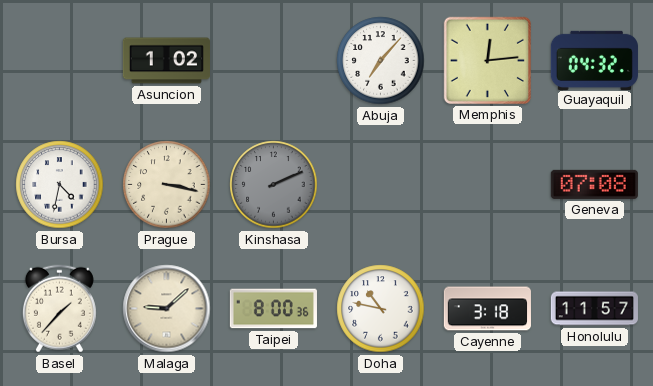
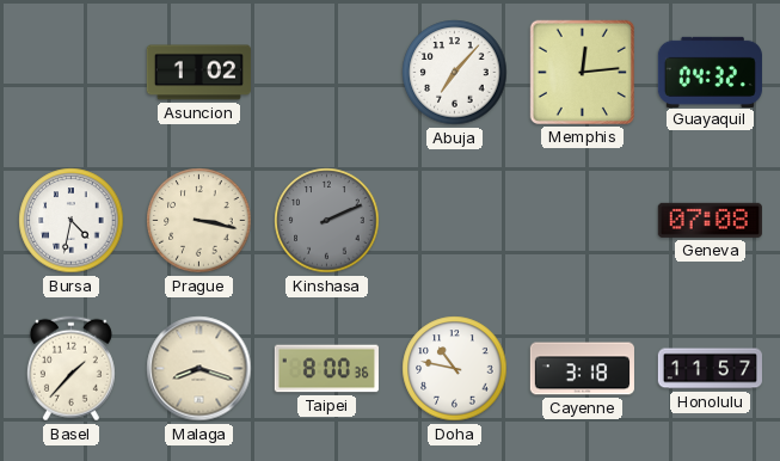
Malaga: 9:08 -> 8:18
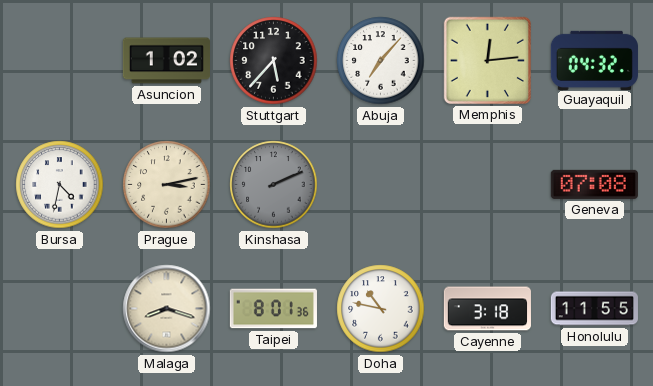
Stuttgart: none -> 5:37
Prague: 3:17 -> 3:13
Basel: 1:37 -> none
Taipei: 8:00 -> 8:01
Honolulu: 11:57 -> 11:55
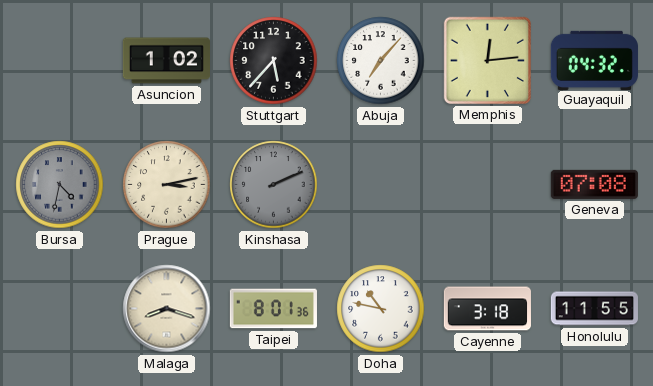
Bursa dial: white -> grey
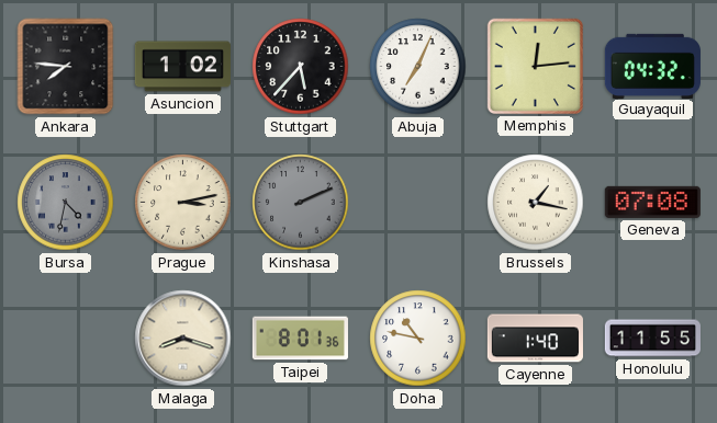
Ankara: none -> 7:46
Abuja: 7:07 -> 7:04
Brussels: none -> 1:17
Cayenne: 3:18 -> 1:40
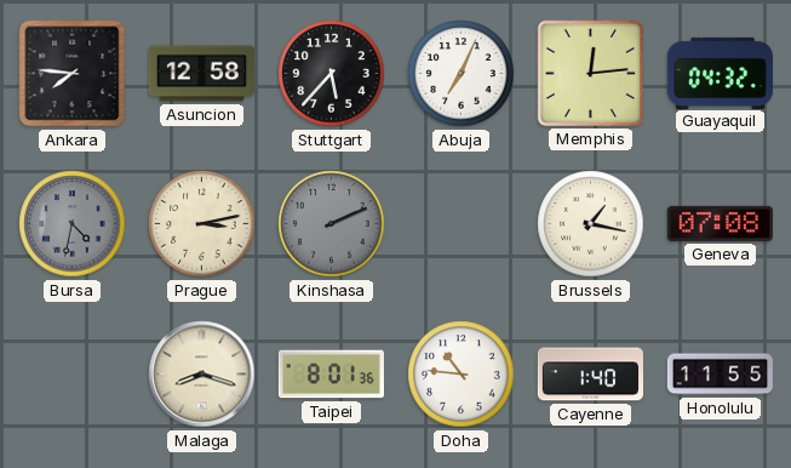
Asuncion: 1:02 -> 12:58
Doha: 10:47 -> 10:46
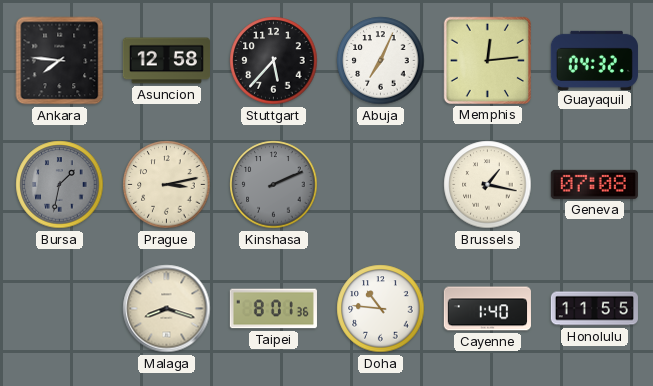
Bursa: 4:32 -> 1:32
